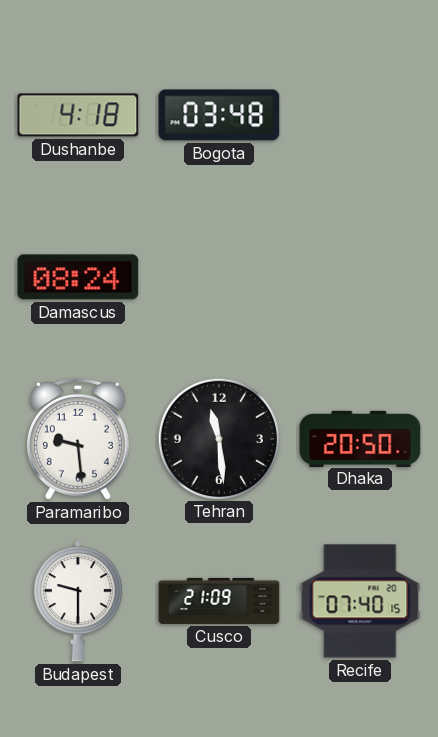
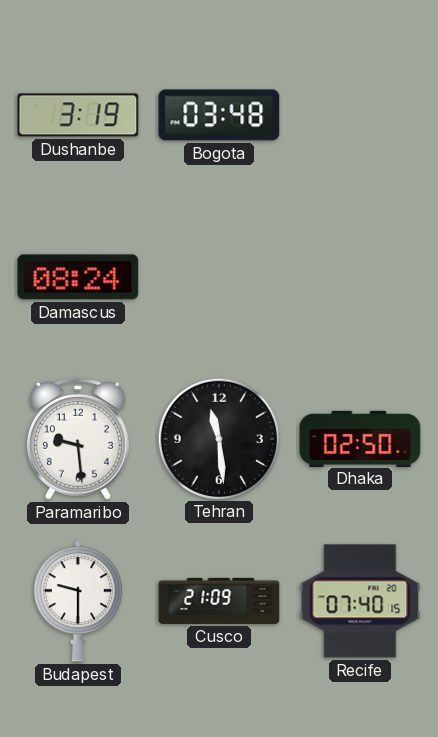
Dushanbe: 4:18 -> 3:19
Dhaka: 20:50 -> 02:50
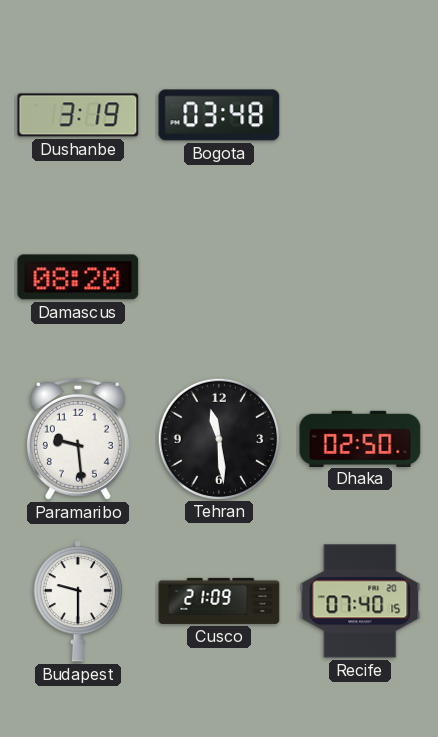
Damascus: 08:24 -> 08:20
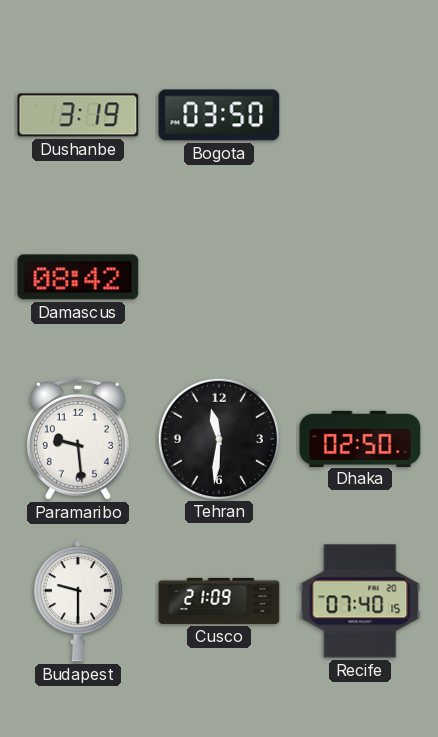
Bogota: 03:48 -> 03:50
Damascus: 08:20 -> 08:42
Tehran: 11:29 -> 11:31
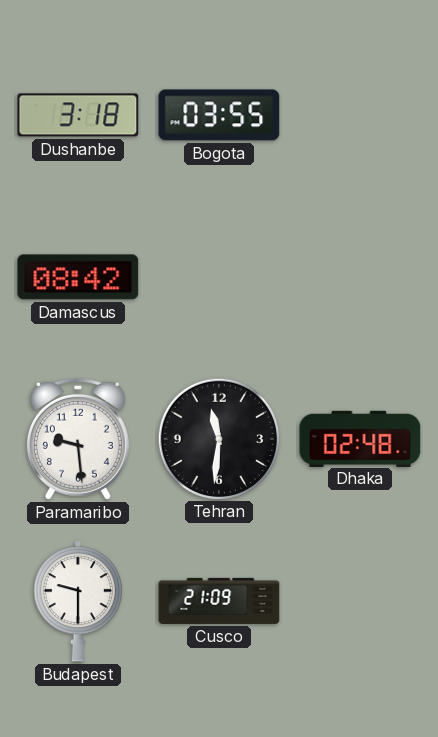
Dushanbe: 3:19 -> 3:18
Bogota: 03:50 -> 03:55
Dhaka: 02:50 -> 02:48
Recife: 07:40 -> none
